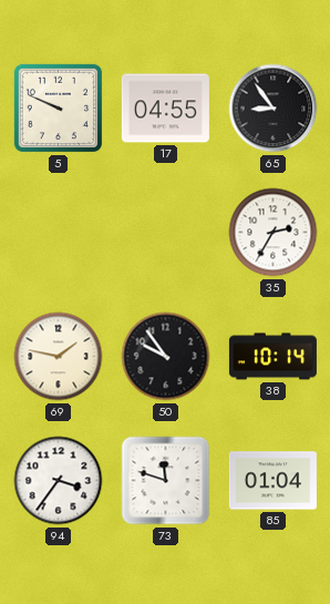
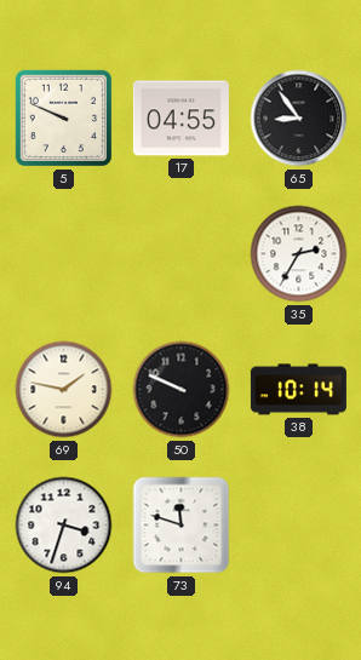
50: 9:54 -> 9:49
94: 3:36 -> 3:33
85: 01:04 -> none
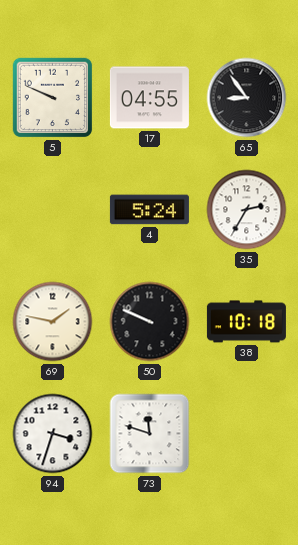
4: none -> 5:24
38: 10:14 -> 10:18
